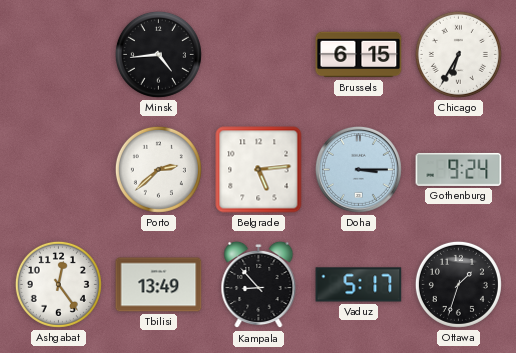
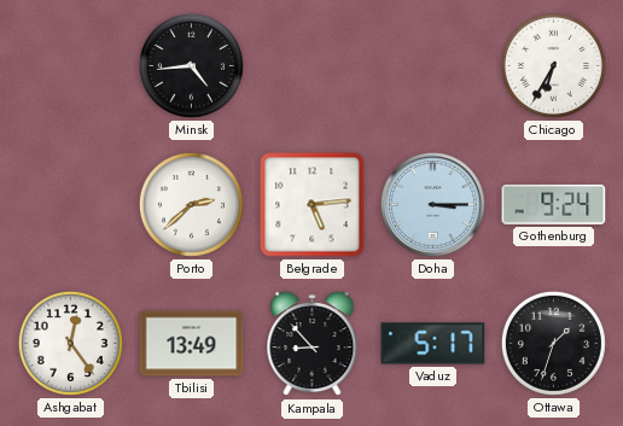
Brussels: 6:15 -> none
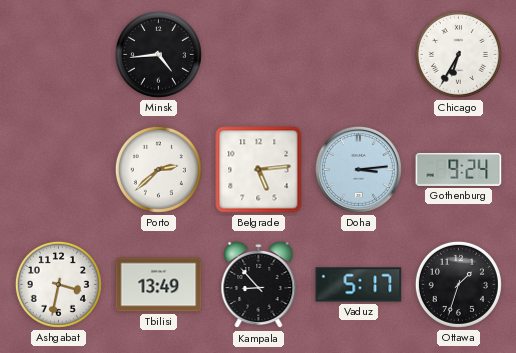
Doha: 3:15 -> 3:14
Ashgabat: 12:24 -> 3:32
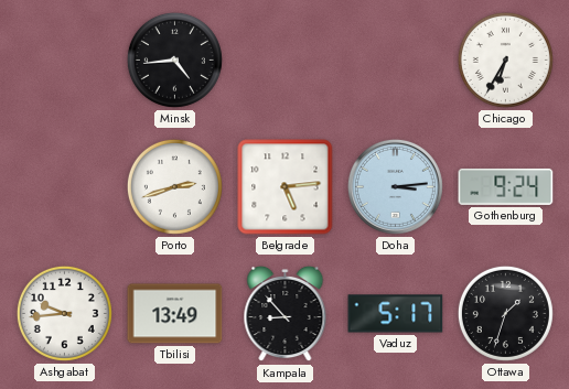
Porto: 2:38 -> 2:42
Ashgabat: 3:32 -> 9:44
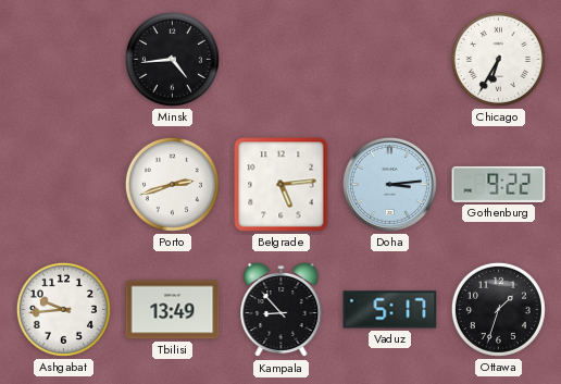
Gothenburg: 9:24 -> 9:22
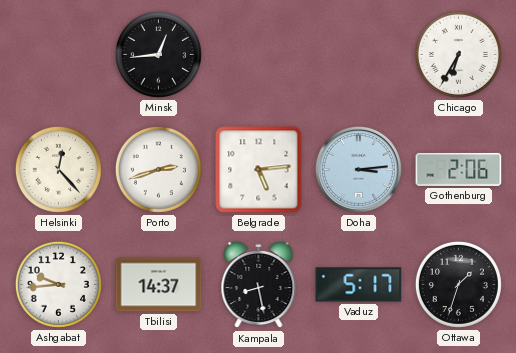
Minsk: 4:44 -> 12:44
Helsinki: none -> 12:23
Gothenburg: 9:22 -> 2:06
Tbilisi: 13:49 -> 14:37
Kampala: 8:53 -> 8:28
